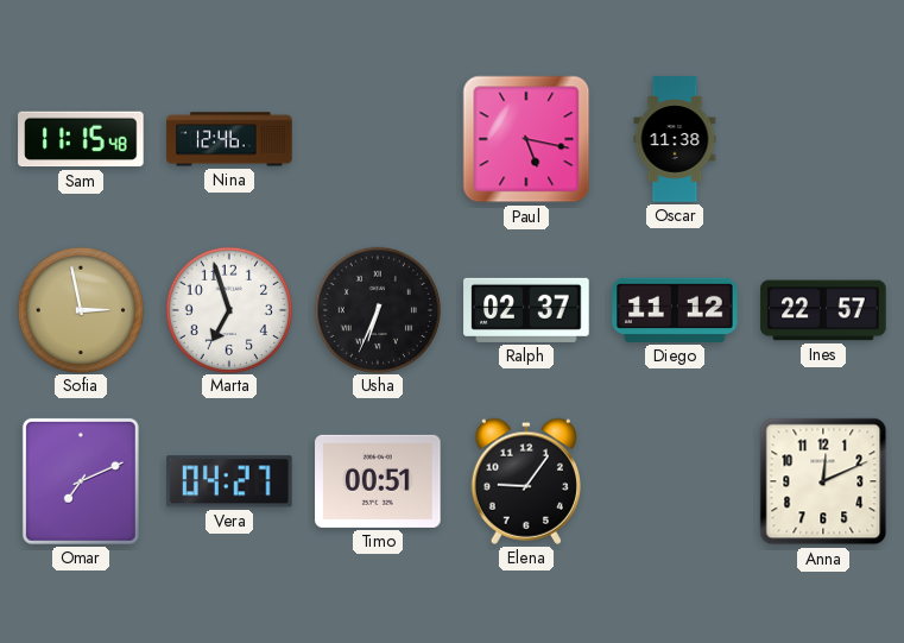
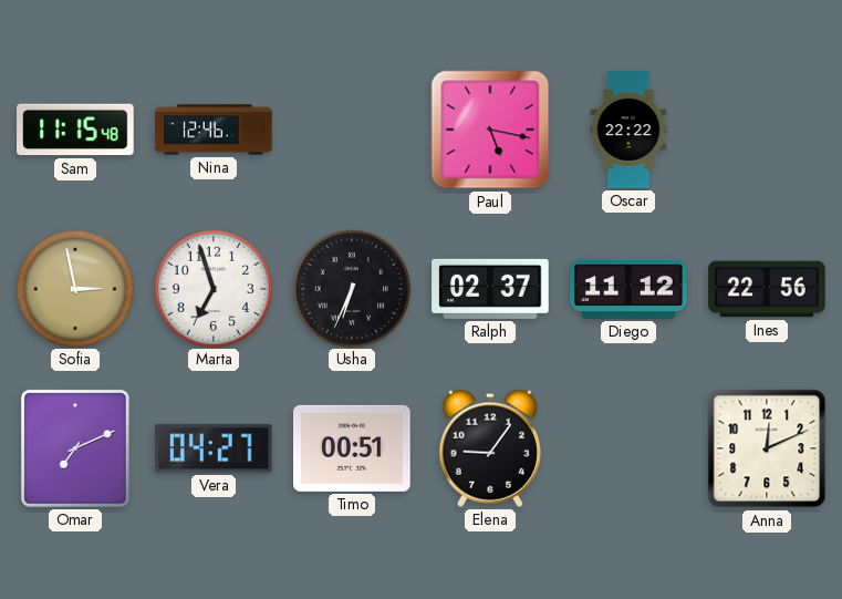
Oscar: 11:38 -> 22:22
Ines: 22:57 -> 22:56
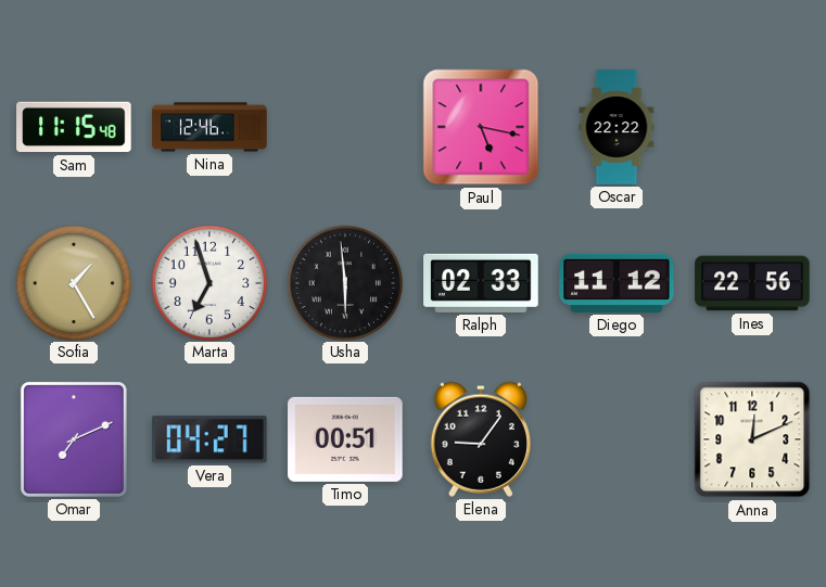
Sofia: 2:58 -> 1:25
Usha: 6:34 -> 5:59
Ralph: 02:37 -> 02:33
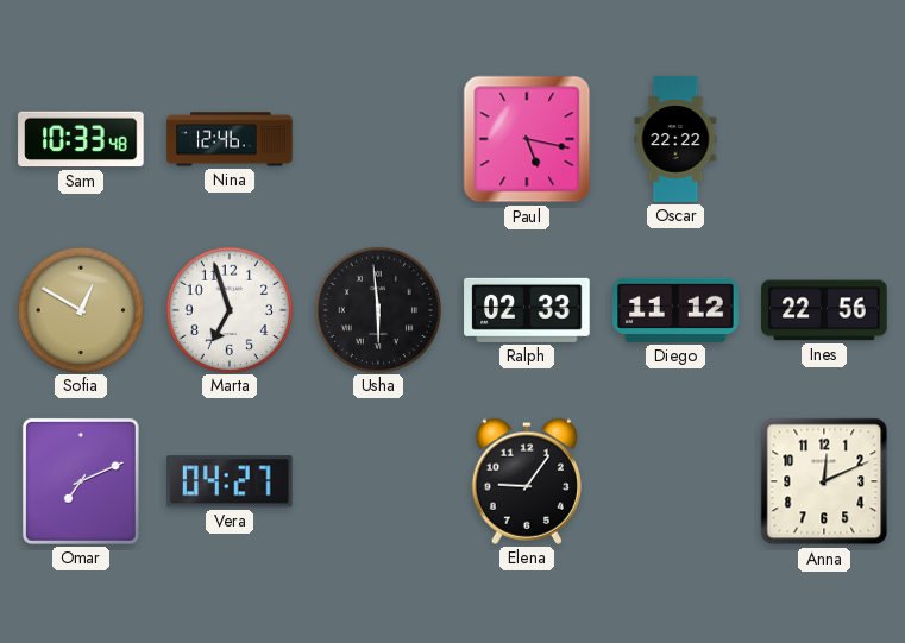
Sam: 11:15 -> 10:33
Sofia: 1:25 -> 12:50
Timo: 00:51 -> none
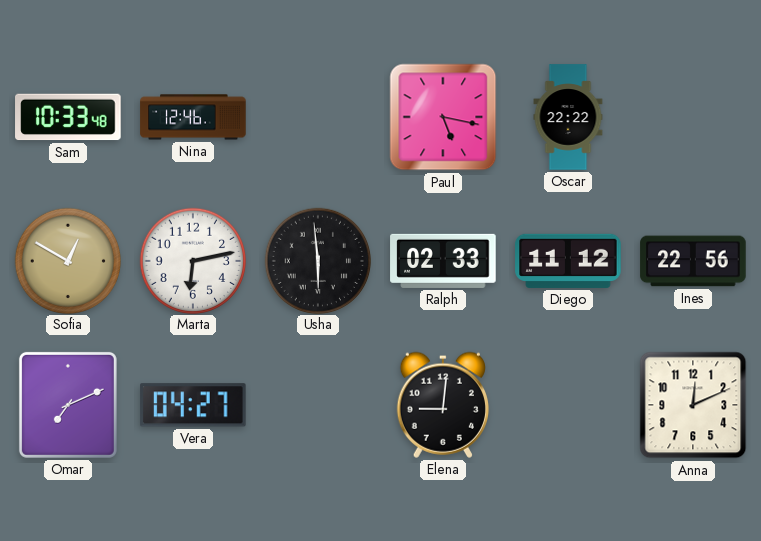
Marta: 6:57 -> 6:13
Elena: 9:06 -> 9:01
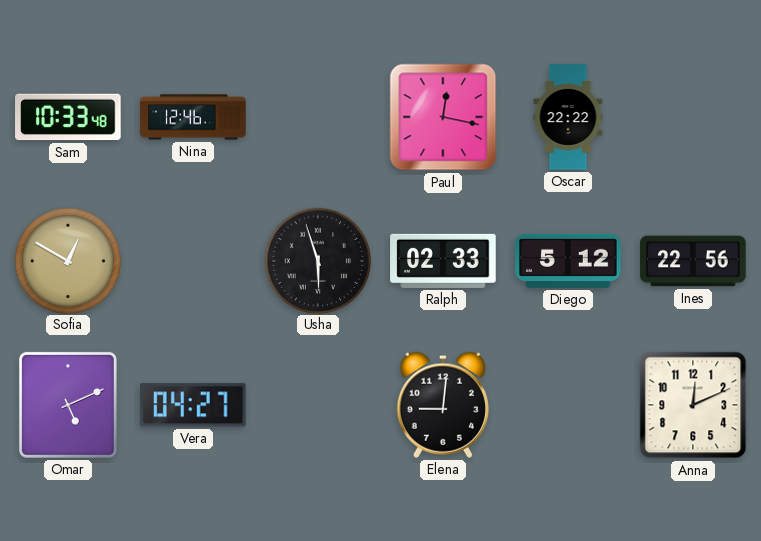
Paul: 5:17 -> 12:17
Marta: 6:13 -> none
Usha: 5:59 -> 5:57
Diego: 11:12 -> 5:12
Omar: 7:11 -> 5:11
